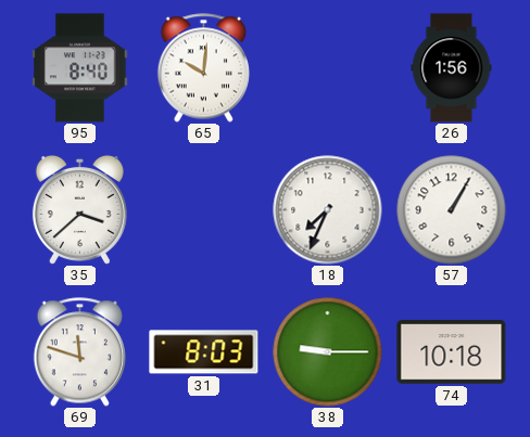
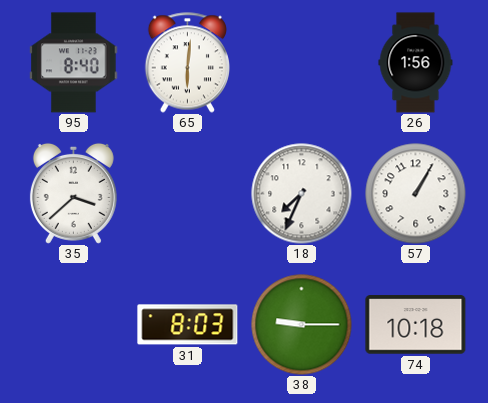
65: 10:01 -> 6:01
69: 11:48 -> none
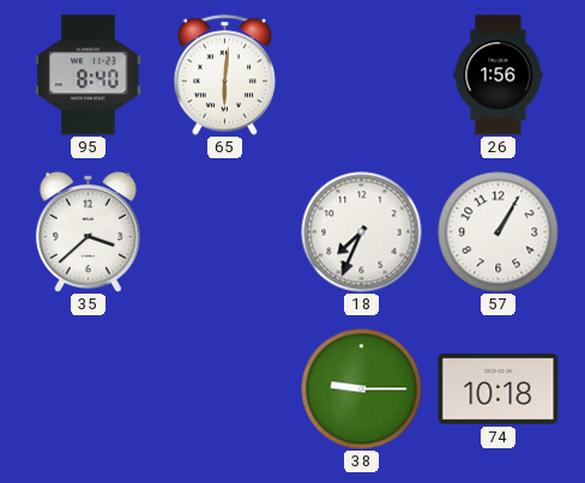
31: 8:03 -> none
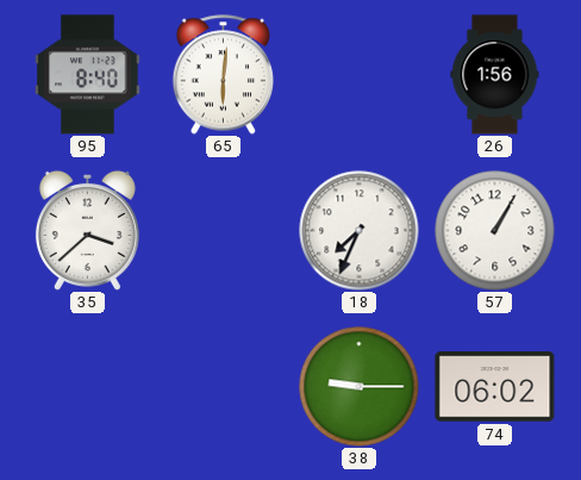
74: 10:18 -> 06:02
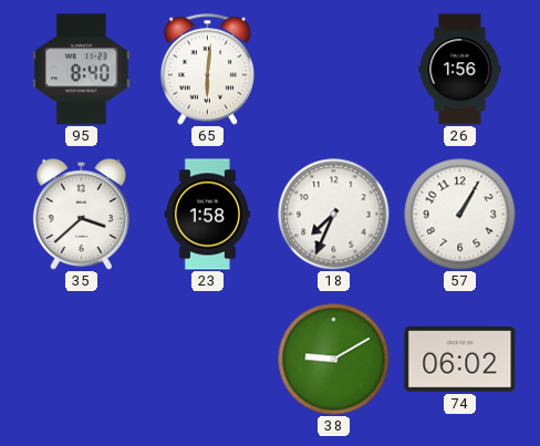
23: none -> 1:58
38: 9:15 -> 9:10
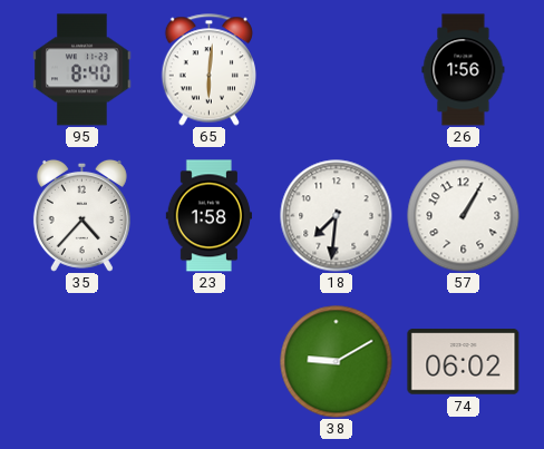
35: 3:38 -> 4:37
18: 7:34 -> 7:31
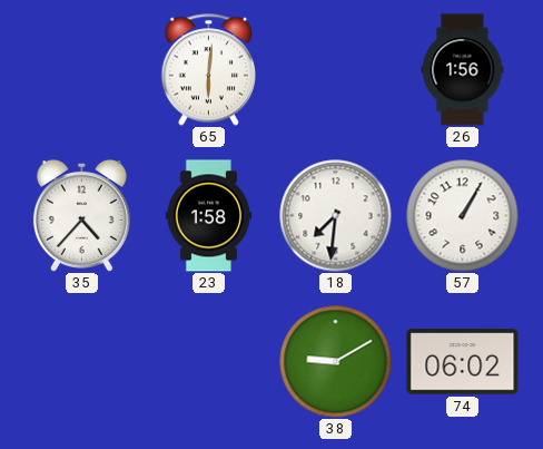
95: 8:40 -> none
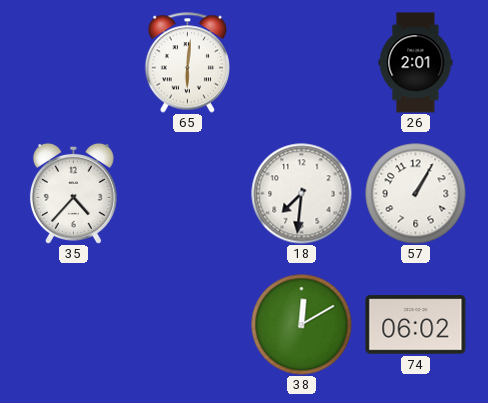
26: 1:56 -> 2:01
23: 1:58 -> none
38: 9:10 -> 12:10
